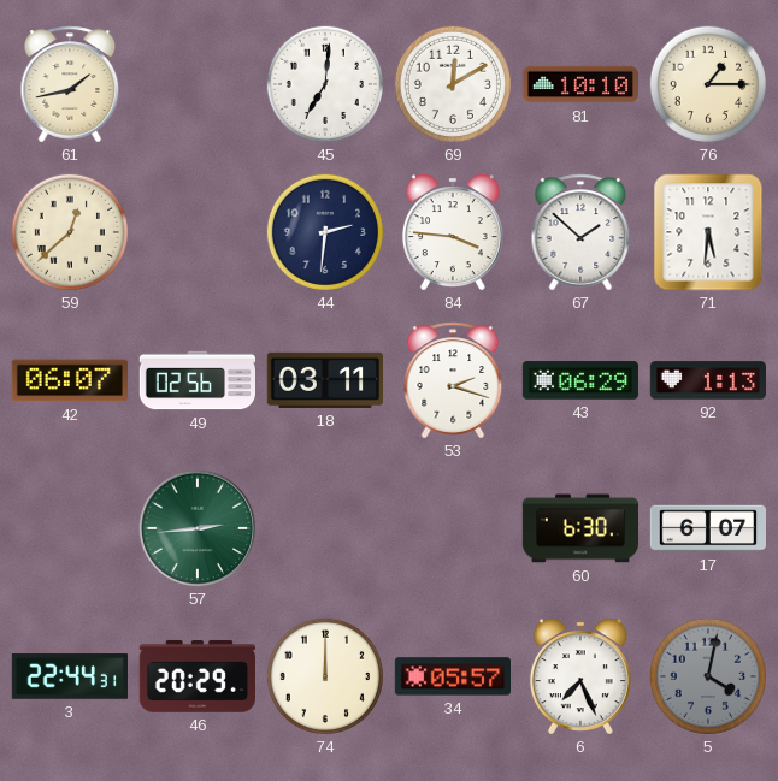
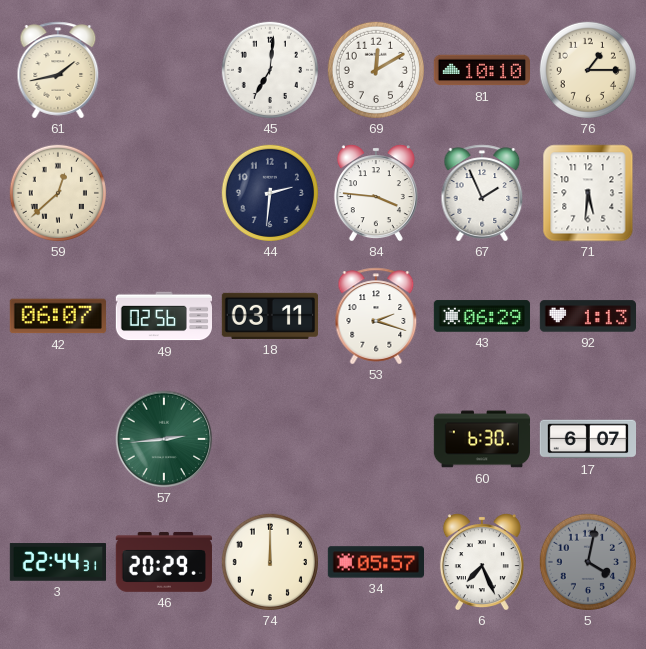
67: 1:52 -> 1:56
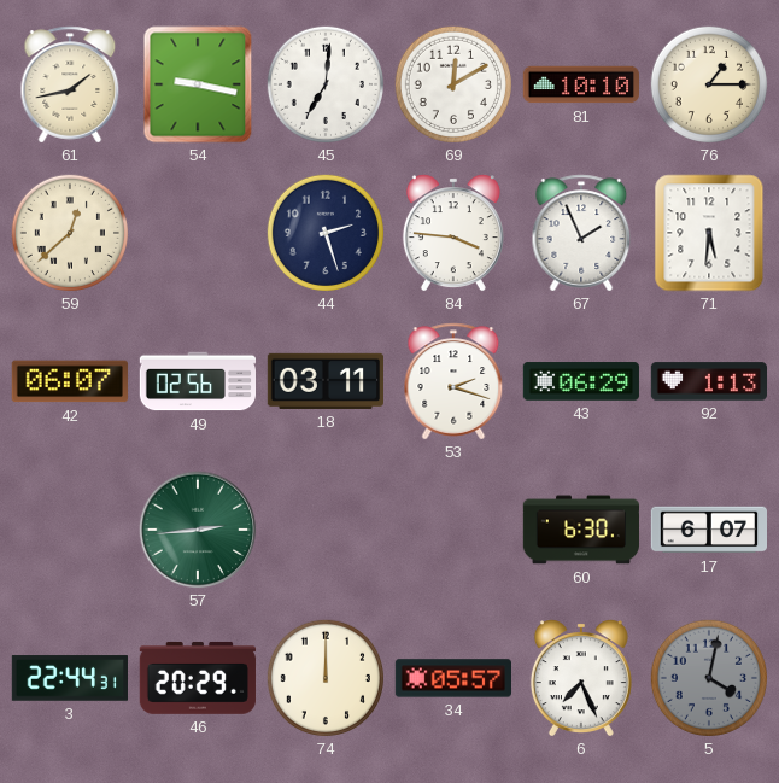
54: none -> 9:17
44: 2:31 -> 2:27
